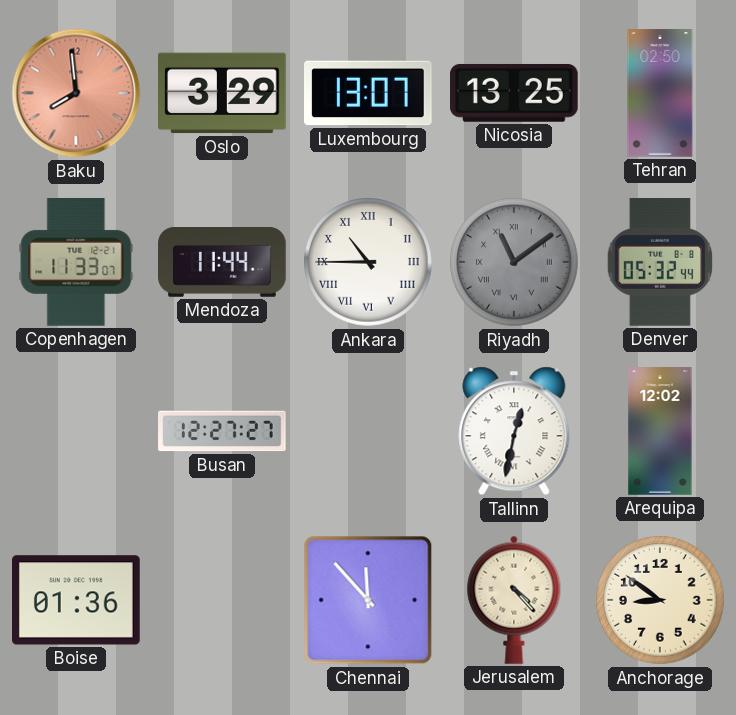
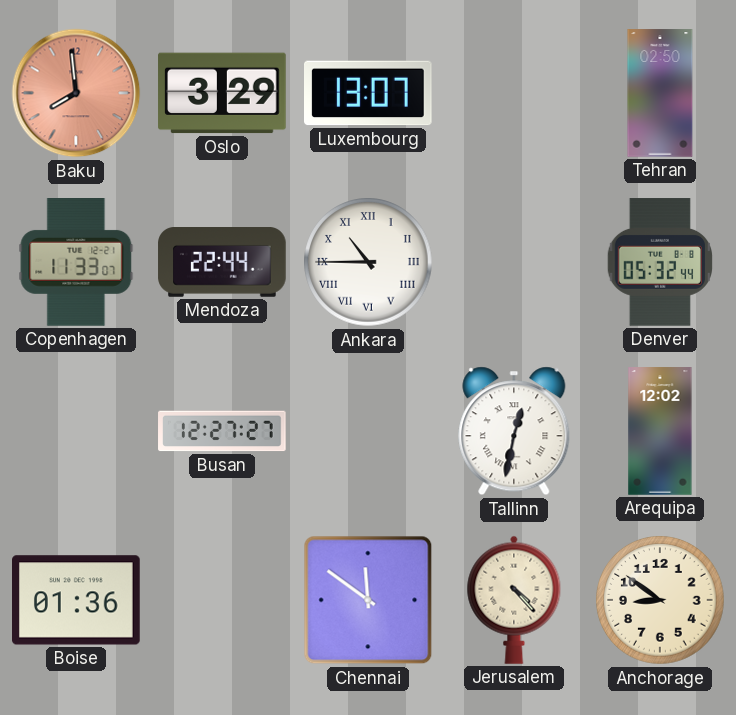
Nicosia: 13:25 -> none
Mendoza: 11:44 -> 22:44
Riyadh: 11:09 -> none
Chennai: 11:53 -> 11:51
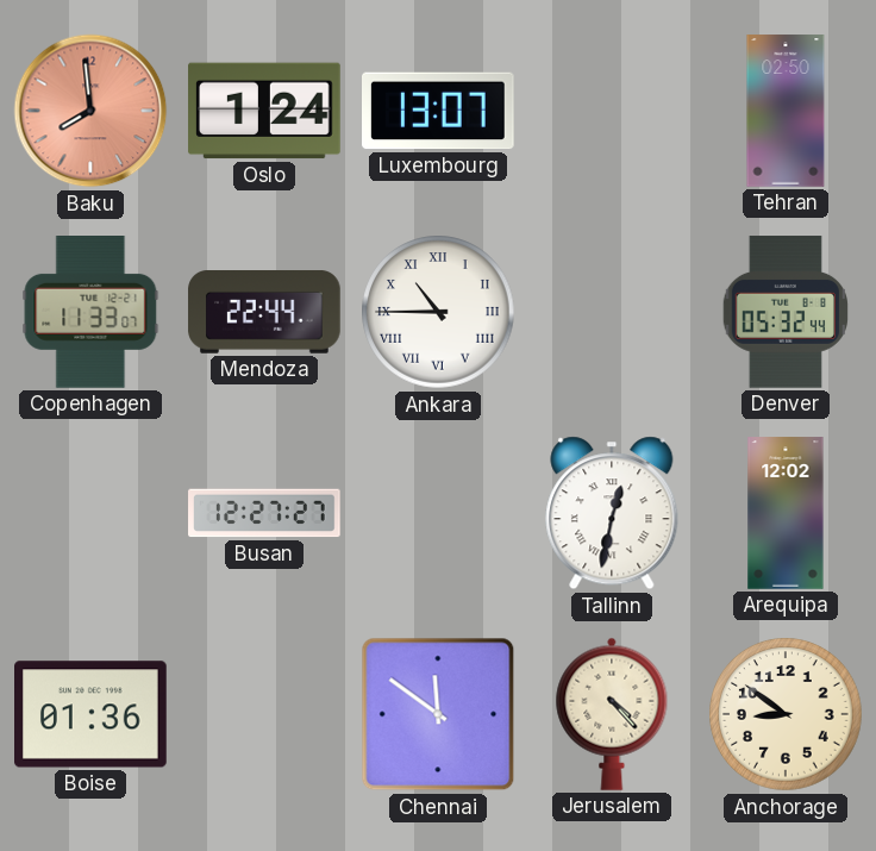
Oslo: 3:29 -> 1:24
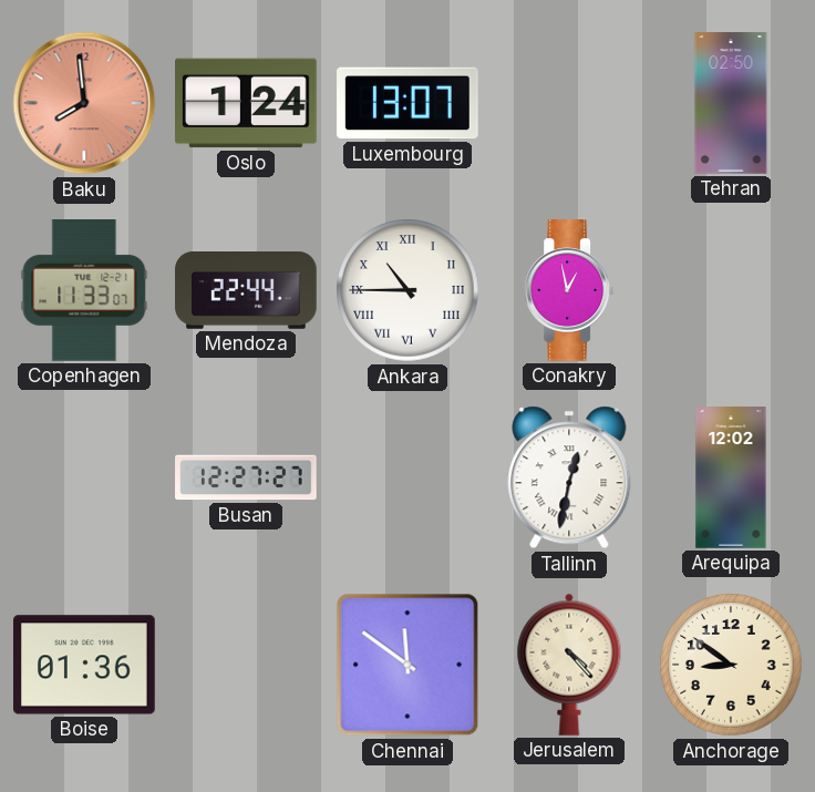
Conakry: none -> 12:58
Denver: 05:32 -> none
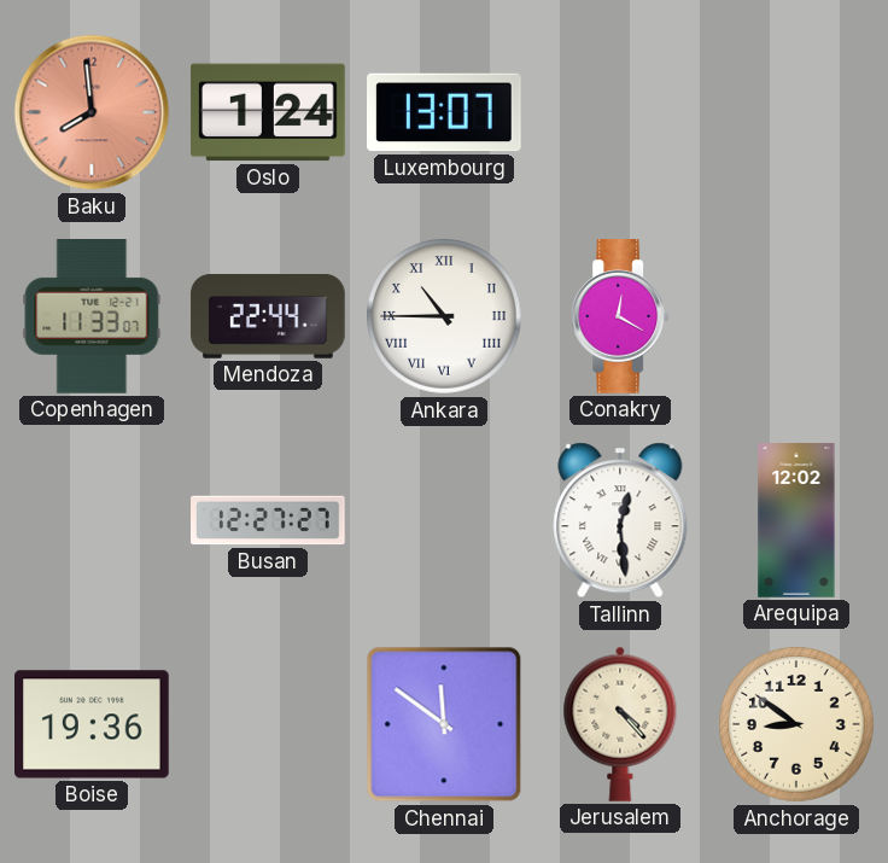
Tehran: 02:50 -> none
Conakry: 12:58 -> 12:20
Tallinn: 12:32 -> 12:29
Boise: 01:36 -> 19:36
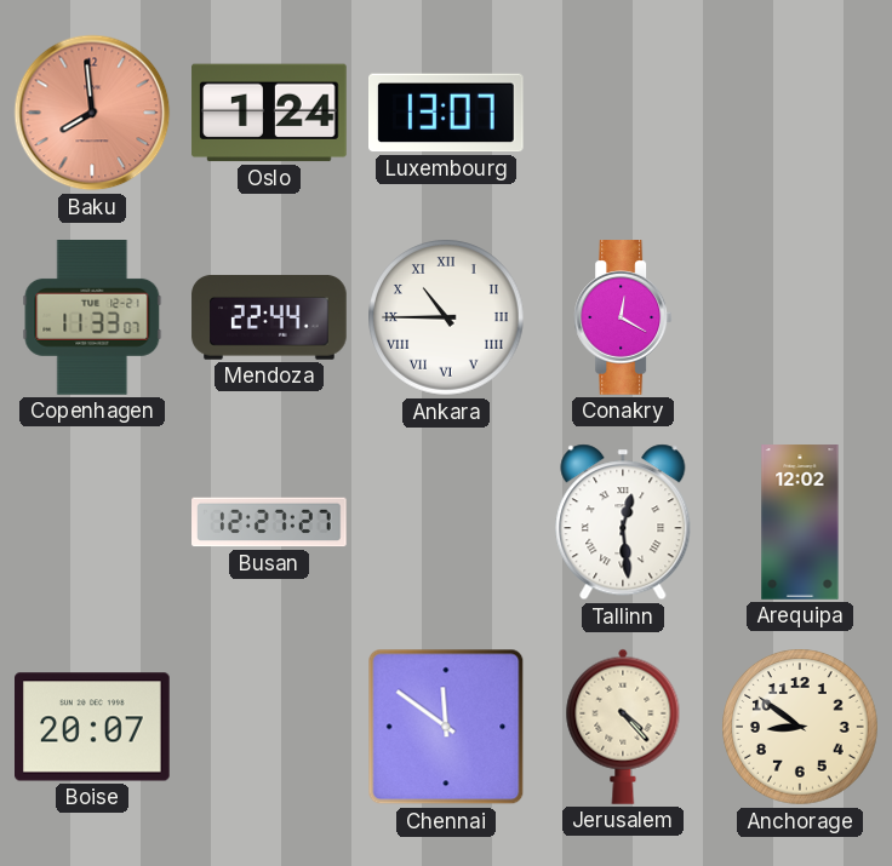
Boise: 19:36 -> 20:07
